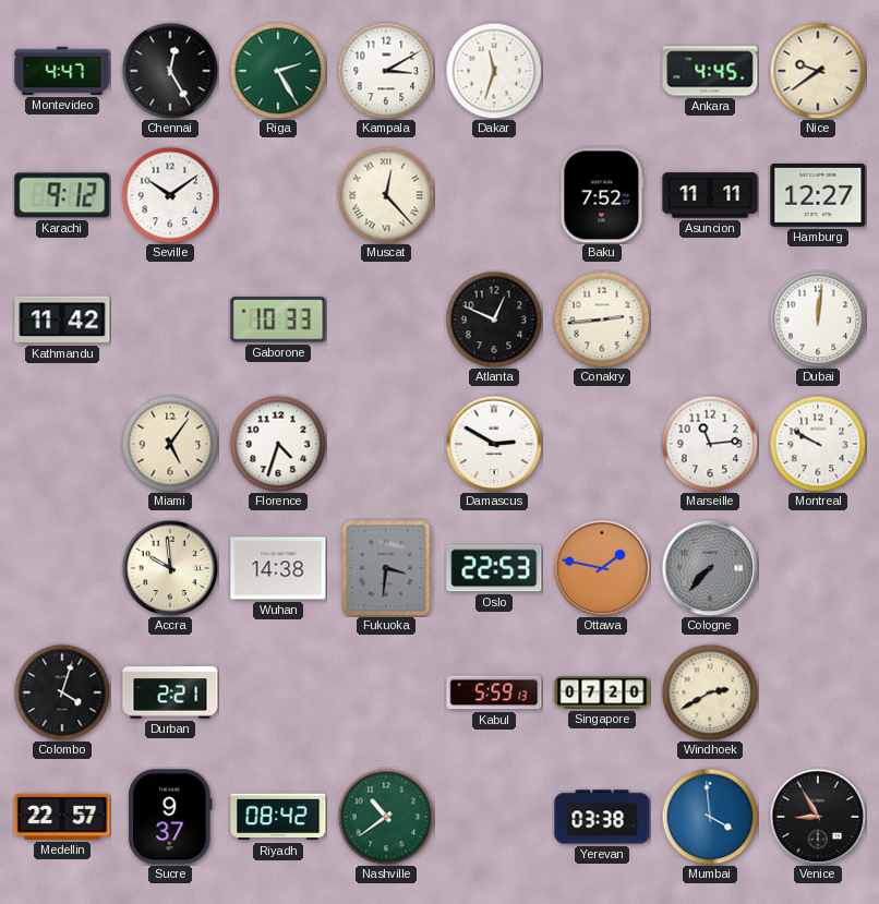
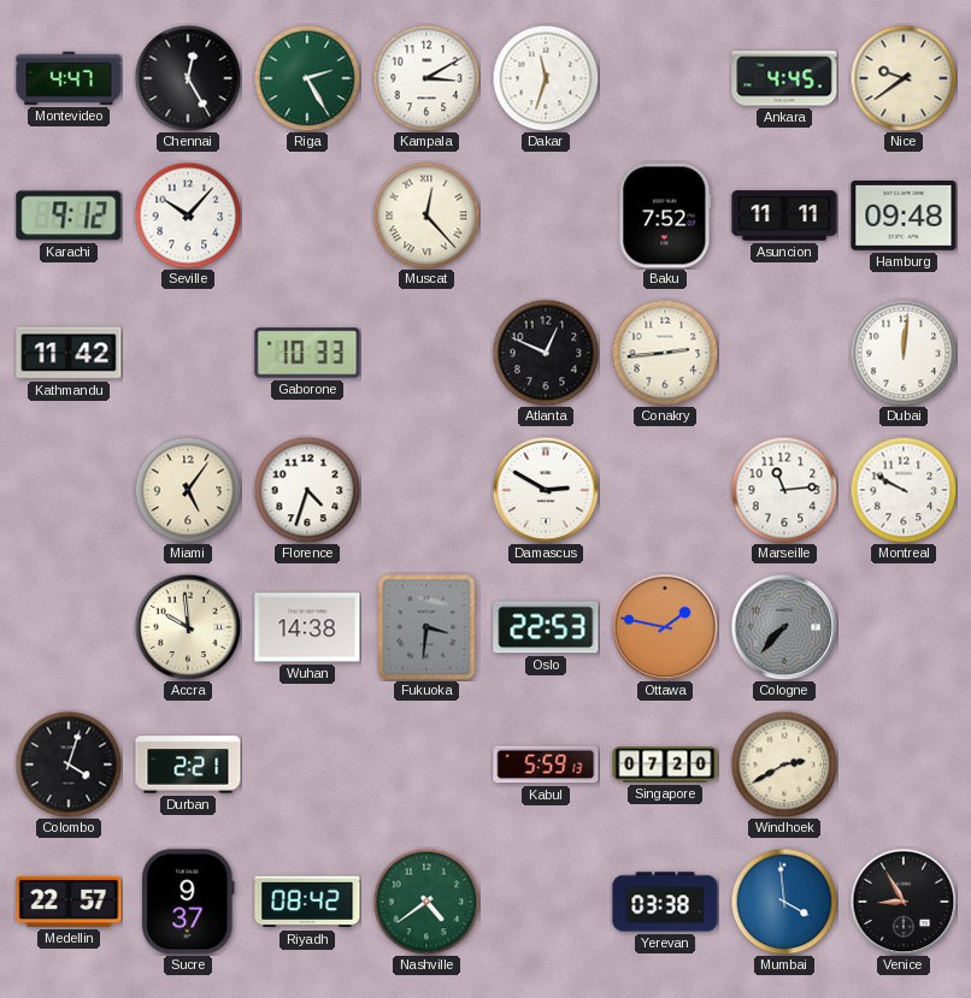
Seville: 10:09 -> 10:07
Hamburg: 12:27 -> 09:48
Nashville: 10:39 -> 4:39
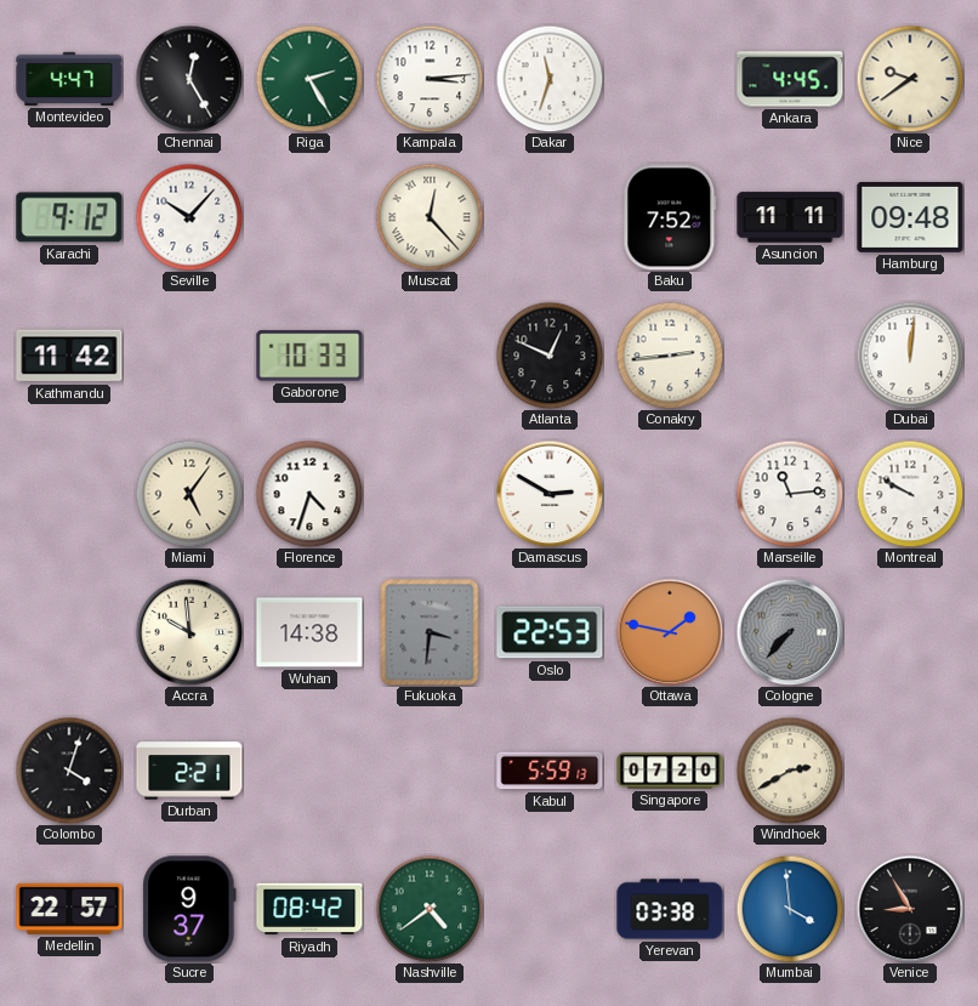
Kampala: 3:10 -> 3:14
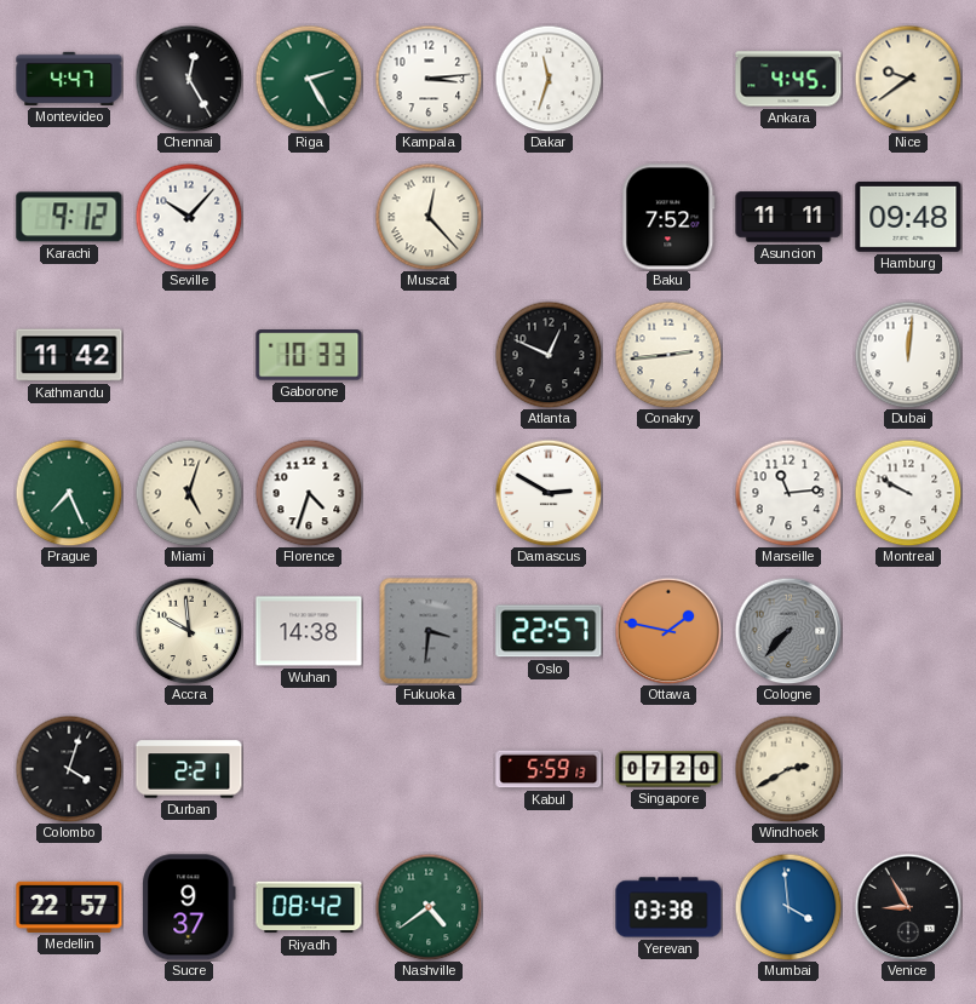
Prague: none -> 7:26
Miami: 5:06 -> 5:03
Oslo: 22:53 -> 22:57
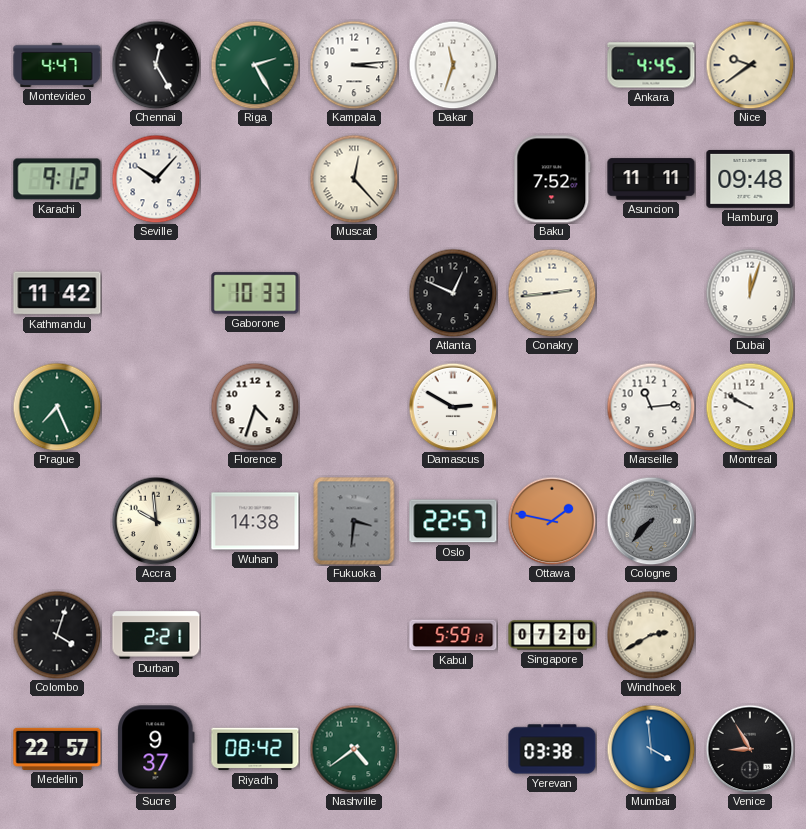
Dubai: 12:01 -> 12:03
Miami: 5:03 -> none
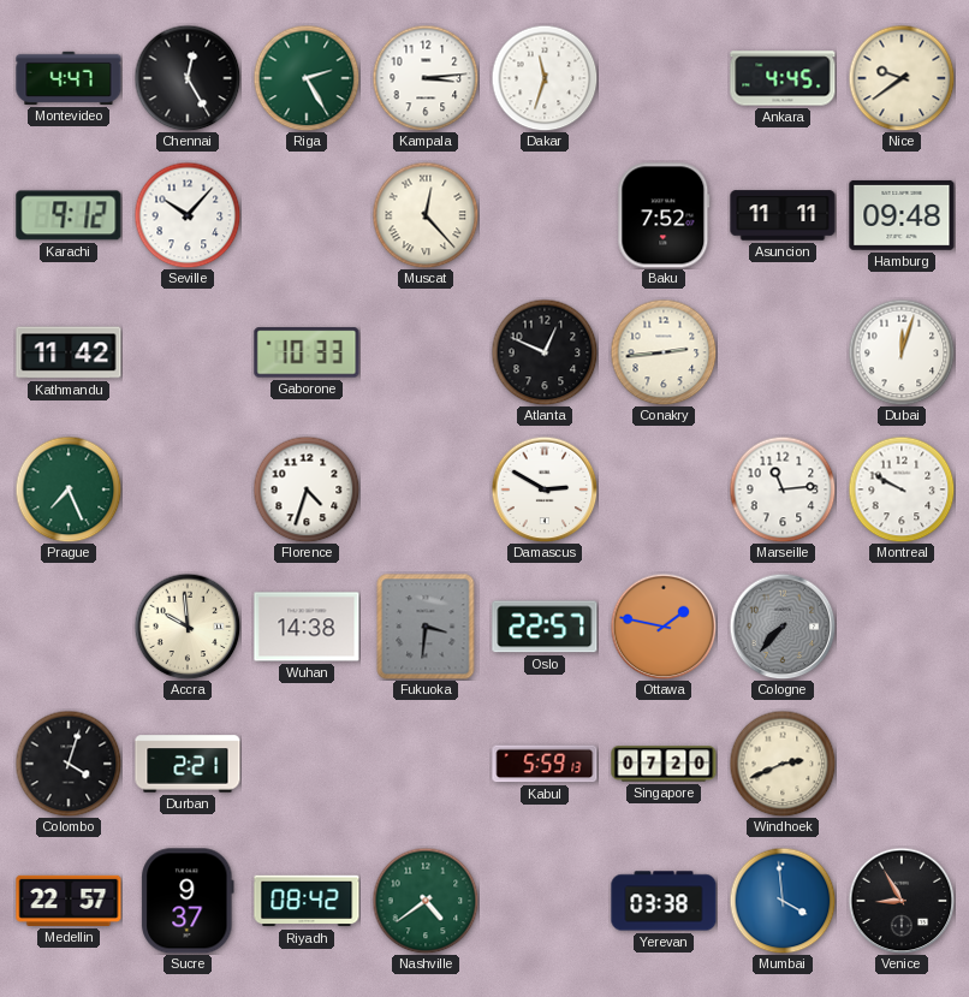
Windhoek: 2:40 -> 2:41
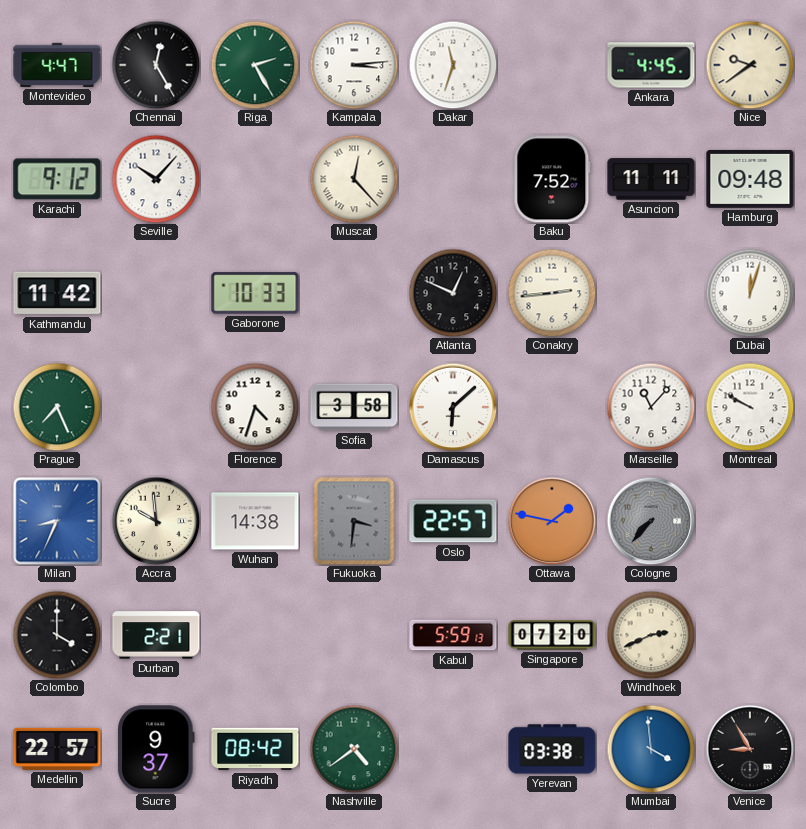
Sofia: none -> 3:58
Damascus: 2:50 -> 6:08
Marseille: 11:14 -> 11:07
Milan: none -> 8:34
Colombo: 4:03 -> 4:00
